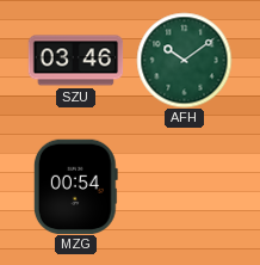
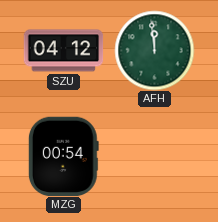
SZU: 03:46 -> 04:12
AFH: 10:09 -> 11:59
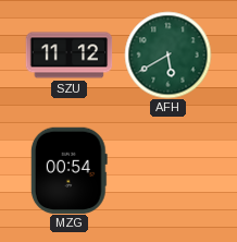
SZU: 04:12 -> 11:12
AFH: 11:59 -> 5:40
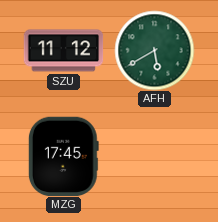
MZG: 00:54 -> 17:45
